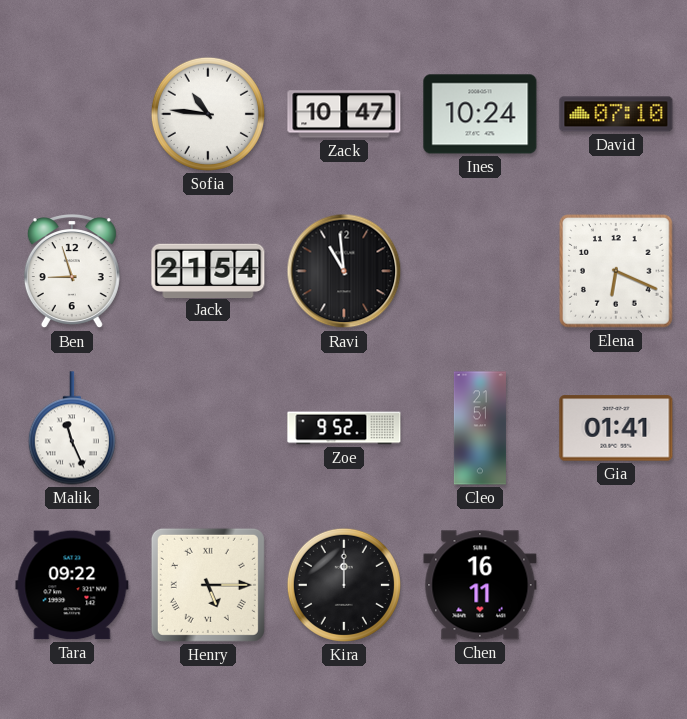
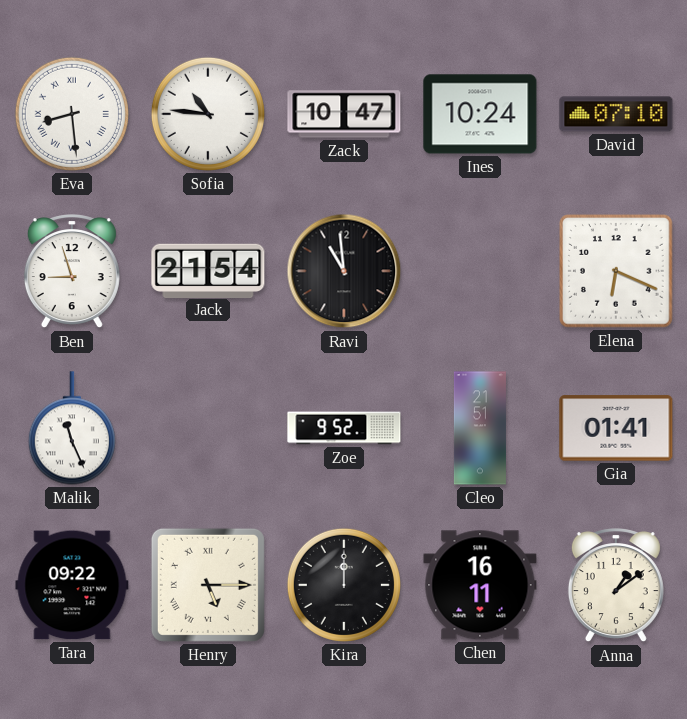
Eva: none -> 8:29
Anna: none -> 1:09
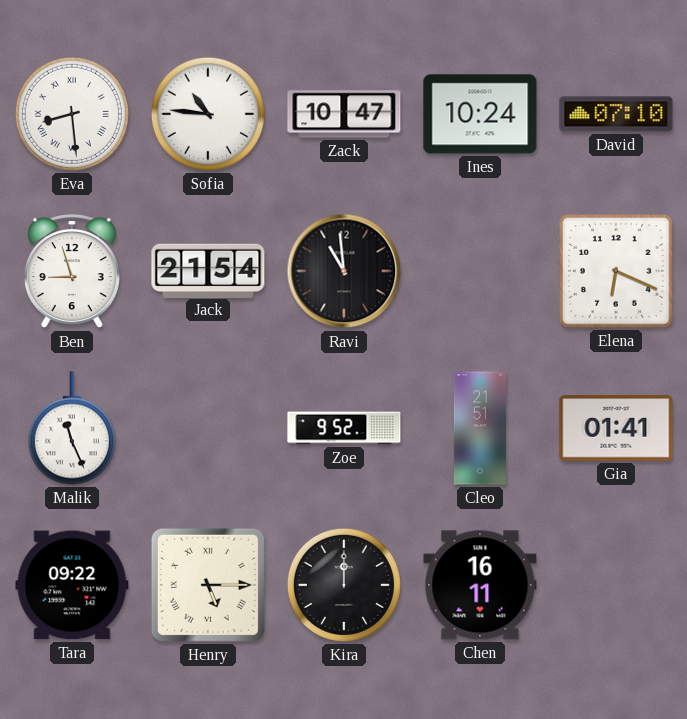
Anna: 1:09 -> none
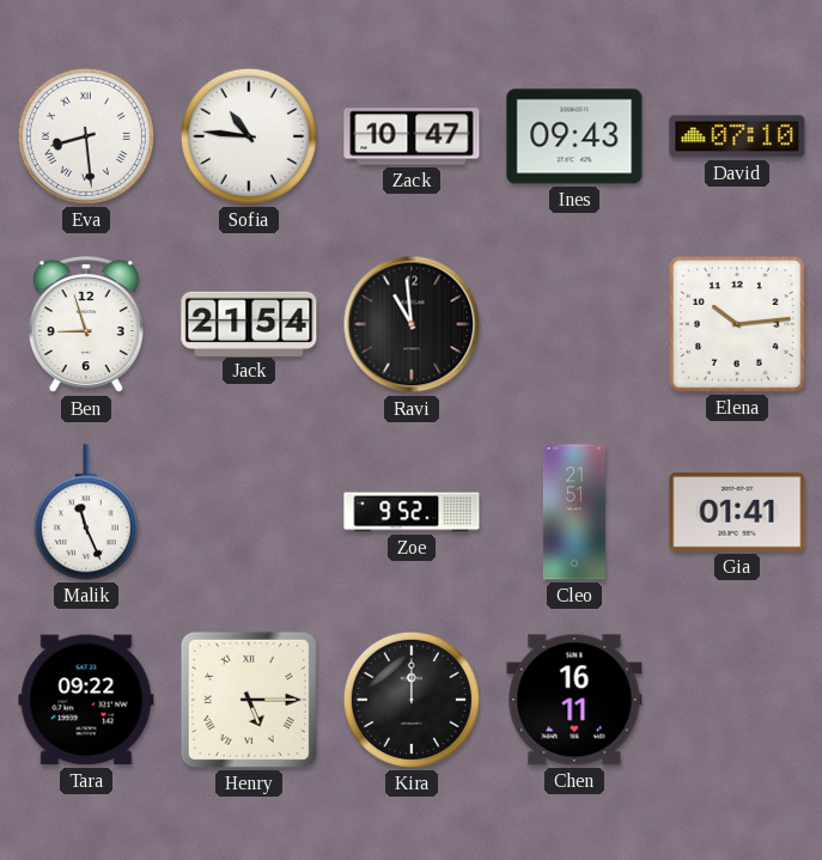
Ines: 10:24 -> 09:43
Elena: 6:19 -> 10:14
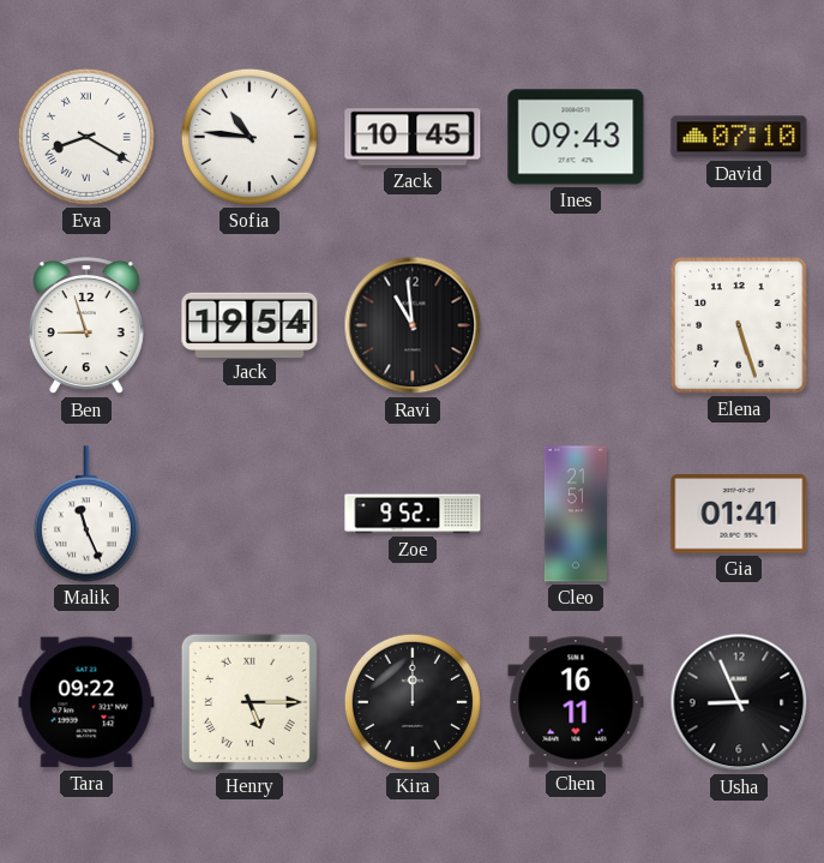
Eva: 8:29 -> 8:20
Zack: 10:47 -> 10:45
Jack: 21:54 -> 19:54
Elena: 10:14 -> 5:27
Usha: none -> 8:56
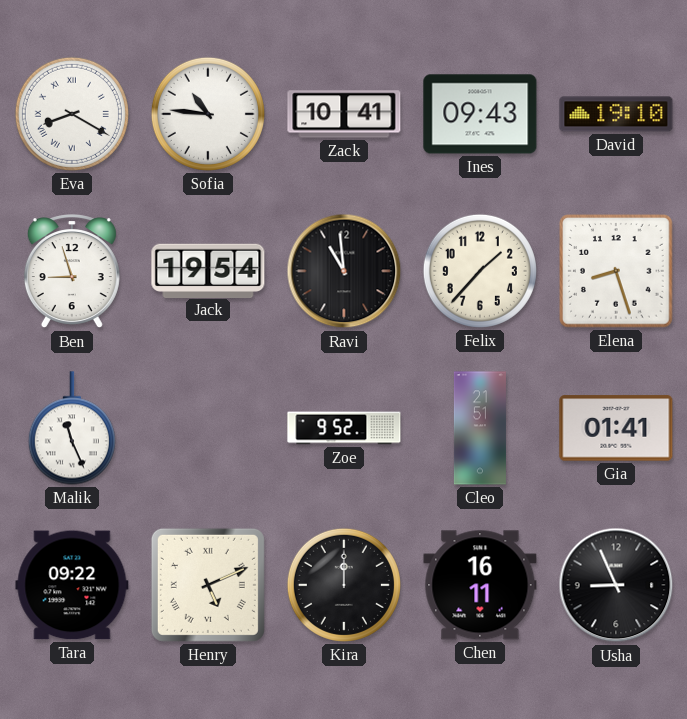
Zack: 10:45 -> 10:41
David: 07:10 -> 19:10
Felix: none -> 1:37
Elena: 5:27 -> 8:27
Henry: 5:15 -> 5:11
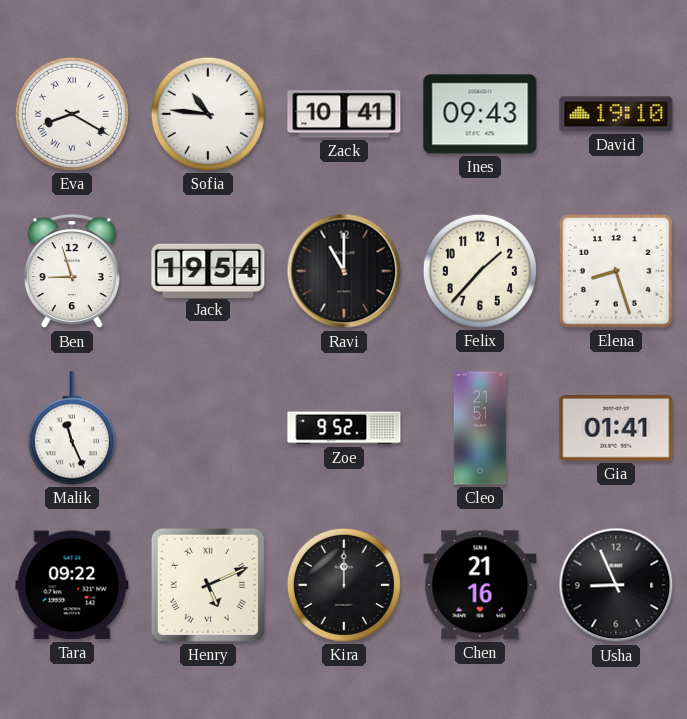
Ravi: 10:59 -> 11:00
Chen: 16:11 -> 21:16
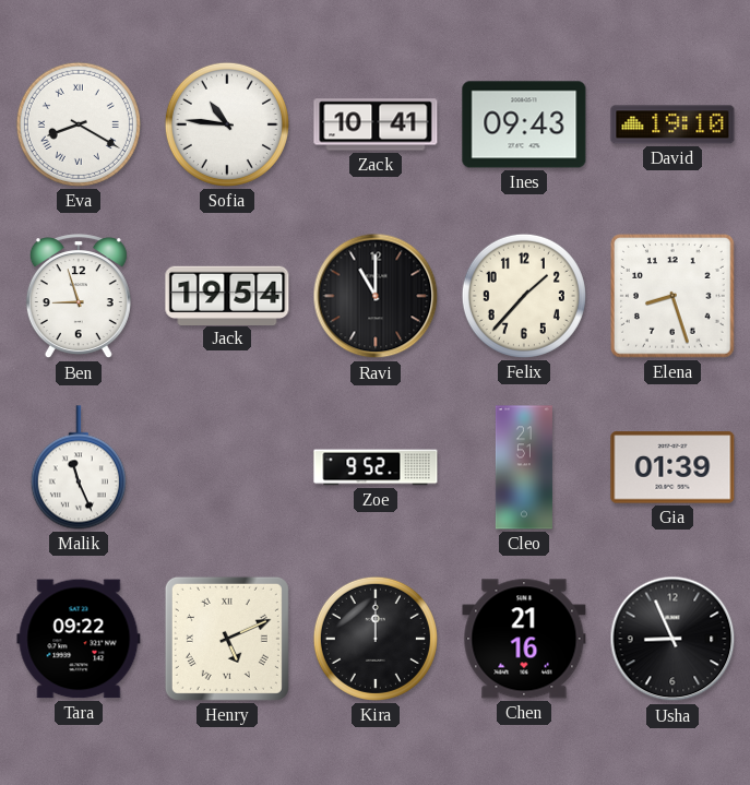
Gia: 01:41 -> 01:39
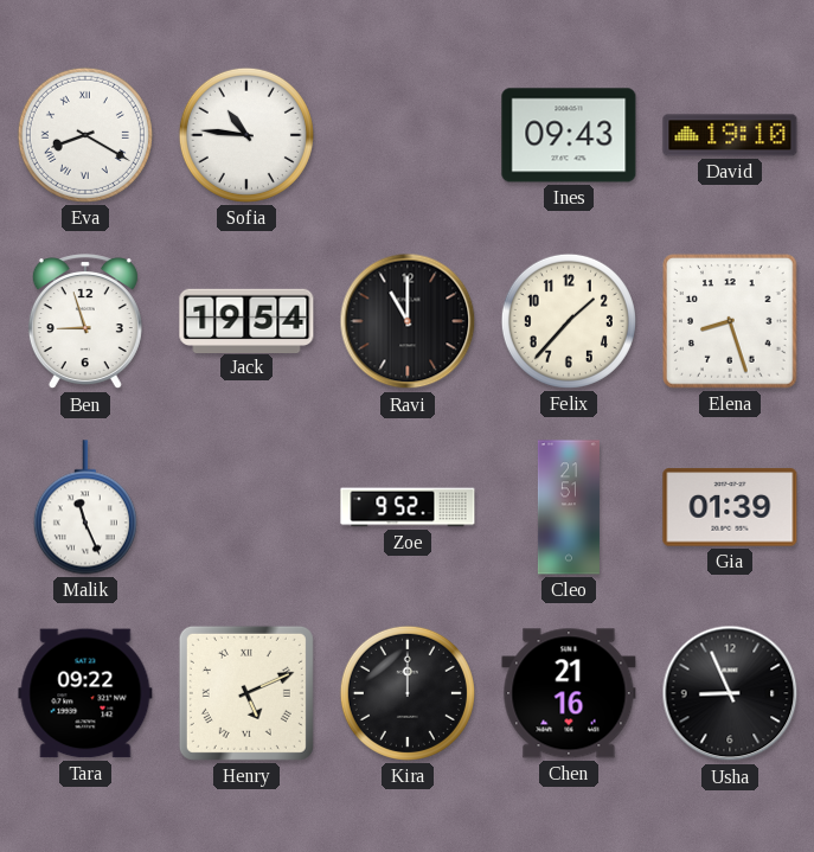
Zack: 10:41 -> none
